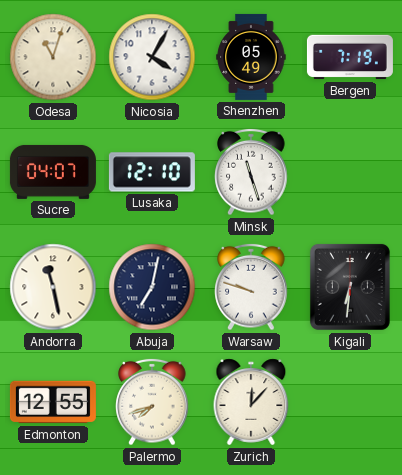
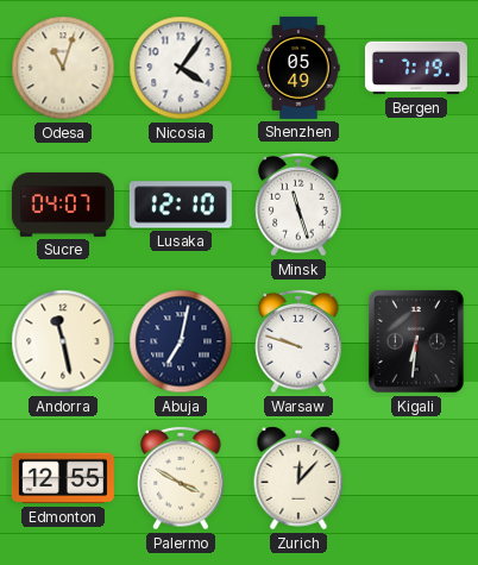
Nicosia: 4:05 -> 4:06
Palermo: 7:42 -> 3:50
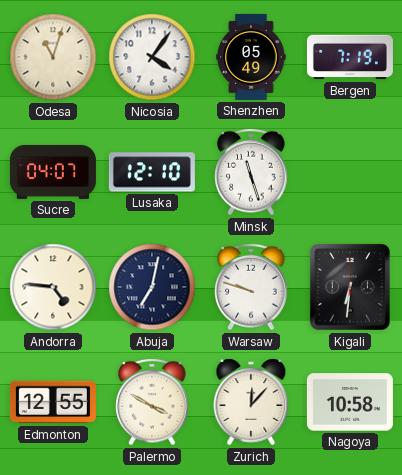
Andorra: 11:28 -> 4:46
Nagoya: none -> 10:58
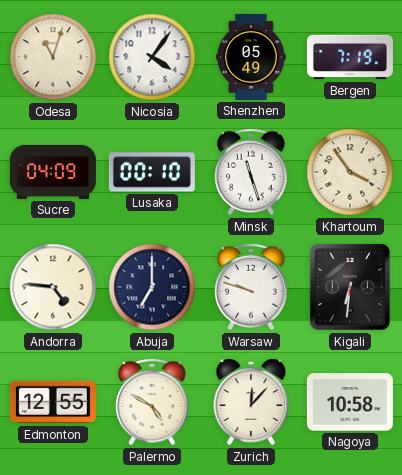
Sucre: 04:07 -> 04:09
Lusaka: 12:10 -> 00:10
Khartoum: none -> 3:54
Abuja: 7:02 -> 7:00
Palermo: 3:50 -> 4:50
